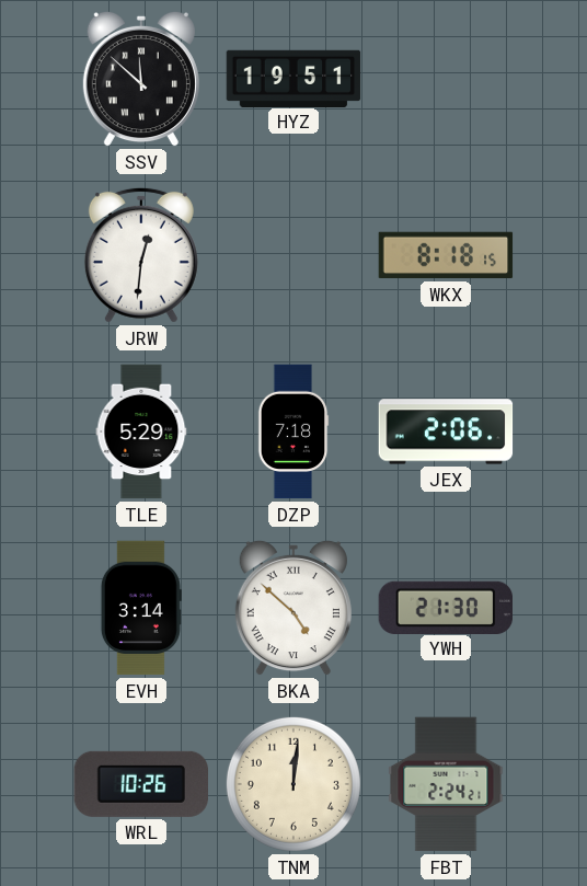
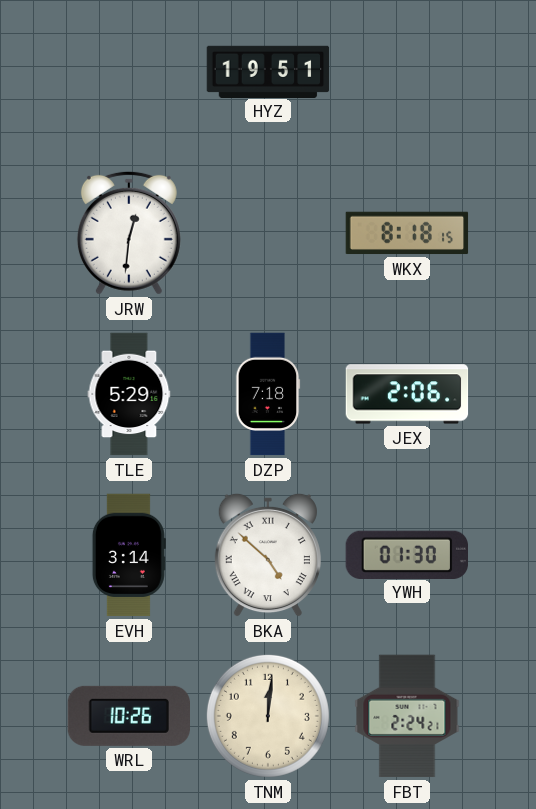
SSV: 11:52 -> none
YWH: 21:30 -> 01:30
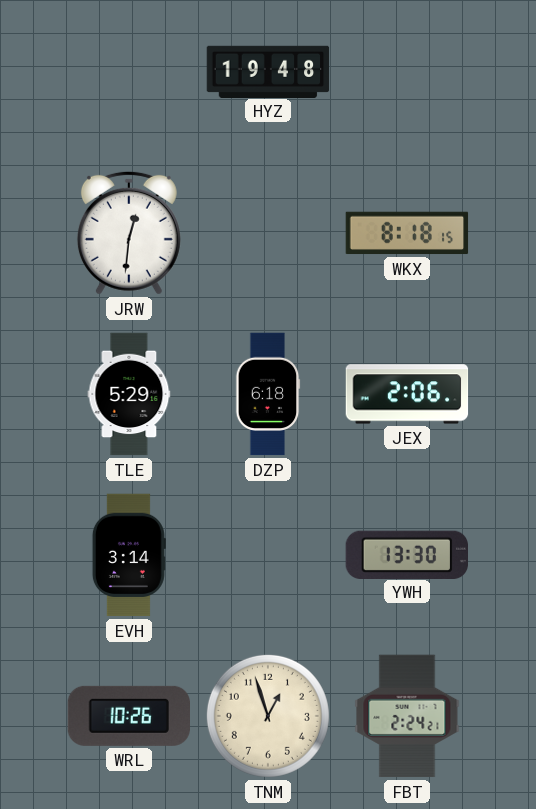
HYZ: 19:51 -> 19:48
DZP: 7:18 -> 6:18
BKA: 4:52 -> none
YWH: 01:30 -> 13:30
TNM: 12:01 -> 12:57
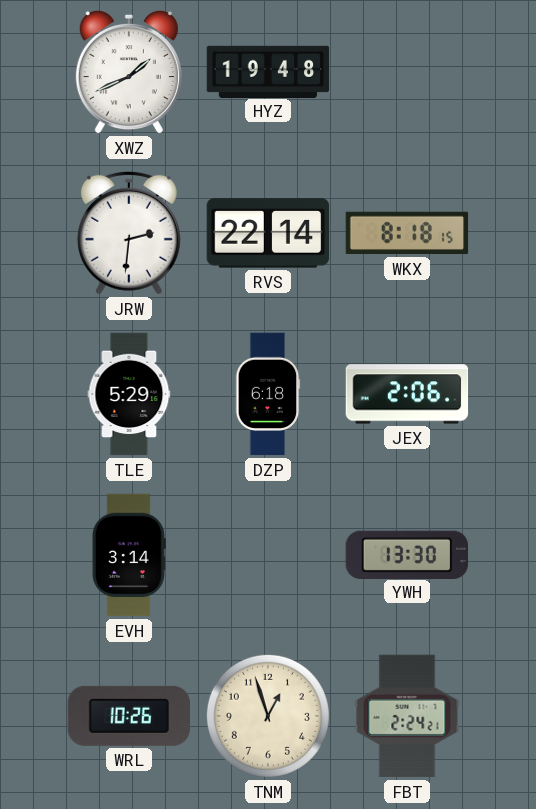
XWZ: none -> 1:41
JRW: 12:31 -> 2:31
RVS: none -> 22:14
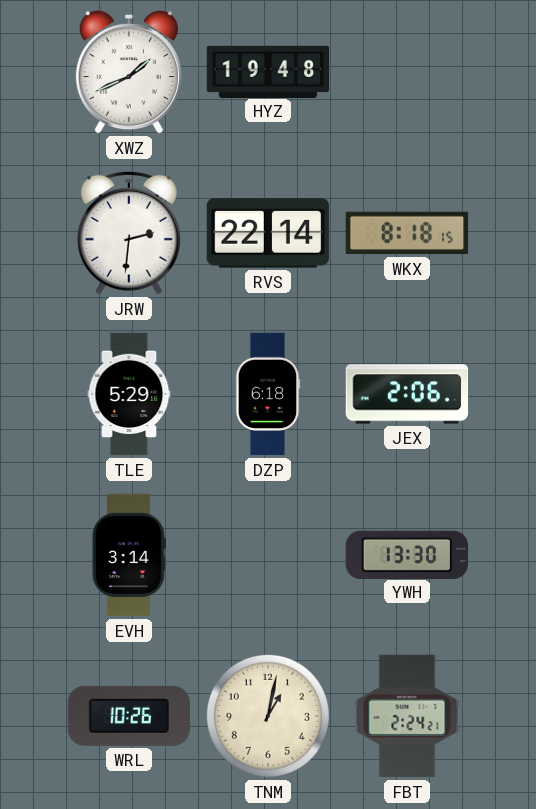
TNM: 12:57 -> 1:02
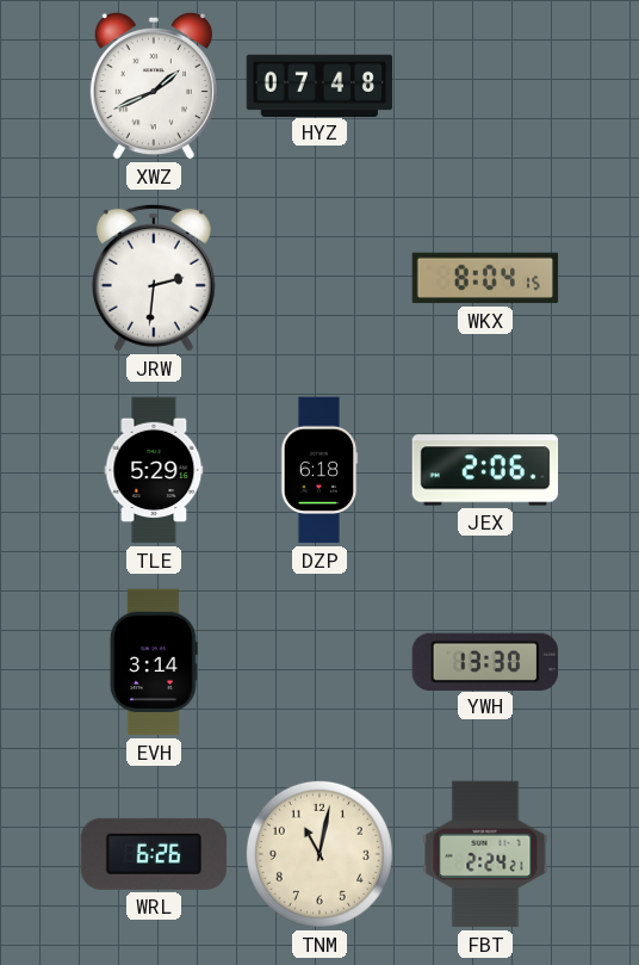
HYZ: 19:48 -> 07:48
RVS: 22:14 -> none
WKX: 8:18 -> 8:04
WRL: 10:26 -> 6:26
TNM: 1:02 -> 11:02
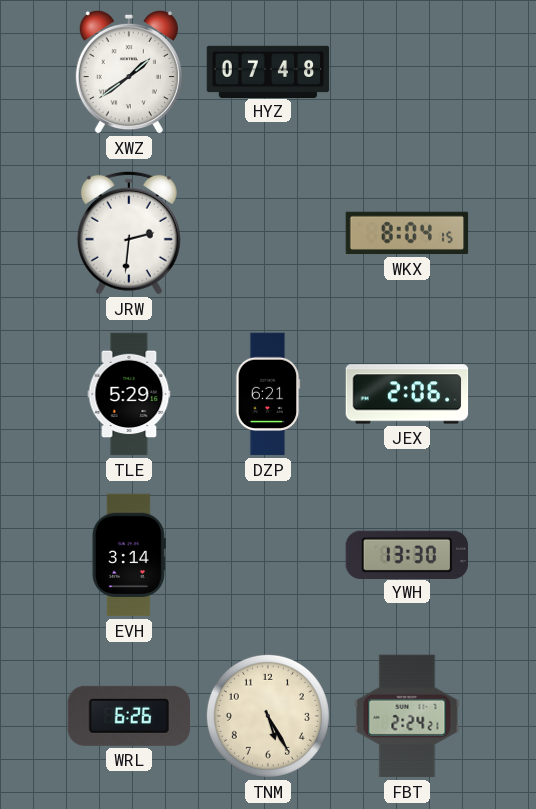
XWZ: 1:41 -> 1:39
DZP: 6:18 -> 6:21
TNM: 11:02 -> 5:25
